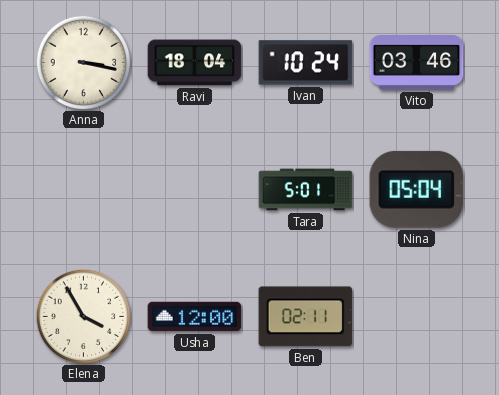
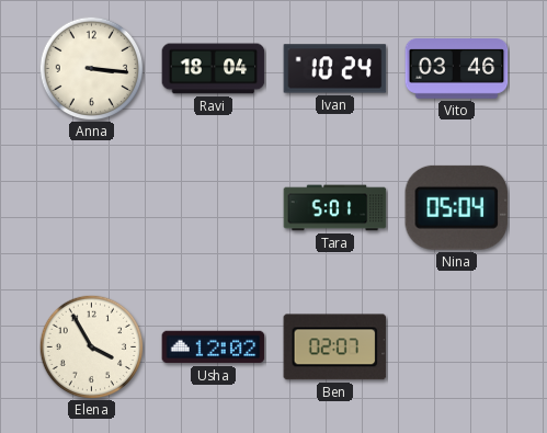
Anna: 3:17 -> 3:16
Usha: 12:00 -> 12:02
Ben: 02:11 -> 02:07
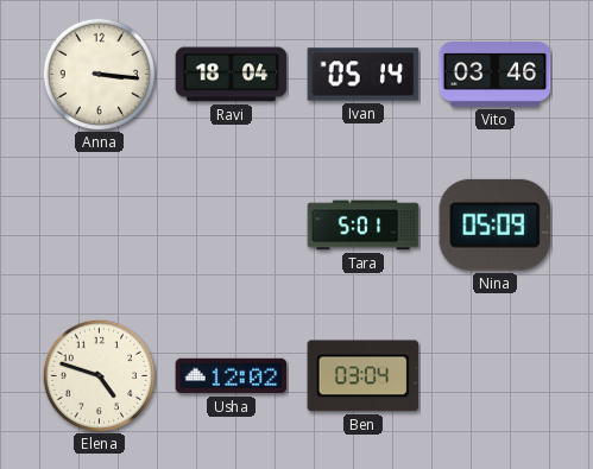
Ivan: 10:24 -> 05:14
Nina: 05:04 -> 05:09
Elena: 3:55 -> 4:48
Ben: 02:07 -> 03:04
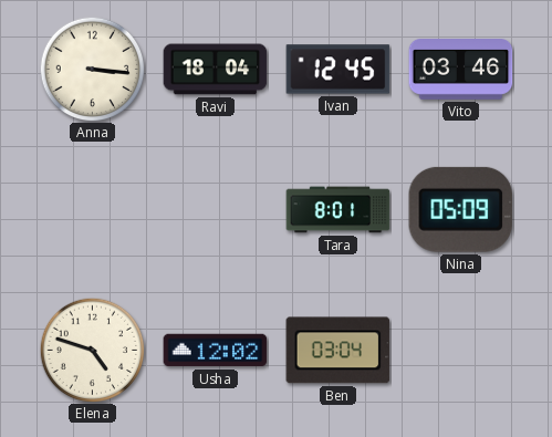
Ivan: 05:14 -> 12:45
Tara: 5:01 -> 8:01
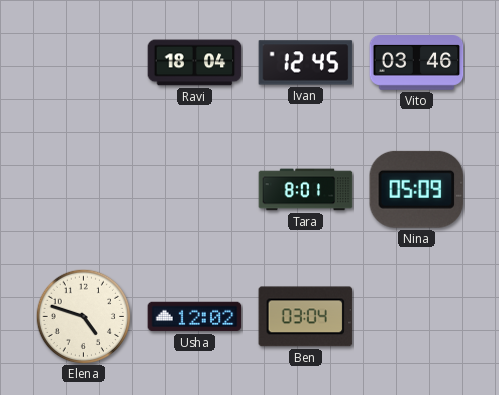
Anna: 3:16 -> none
